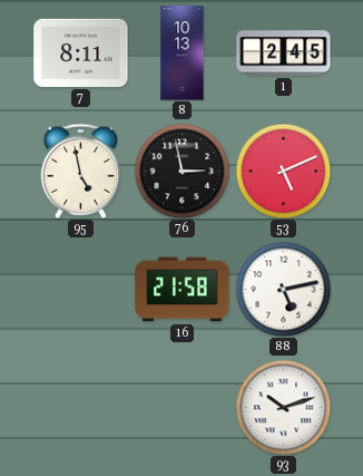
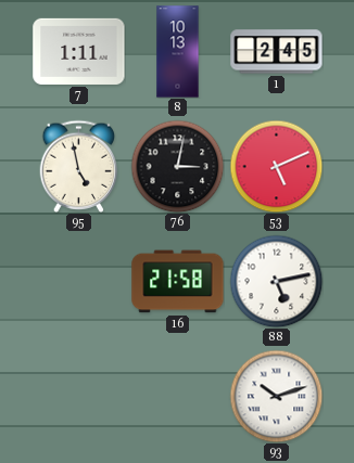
7: 8:11 -> 1:11
76: 2:58 -> 3:02
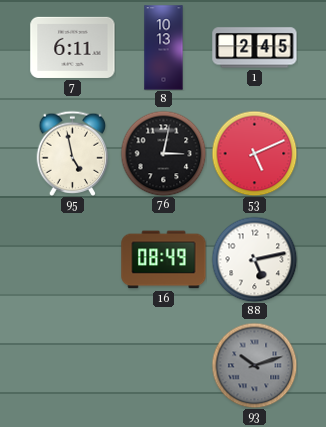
7: 1:11 -> 6:11
16: 21:58 -> 08:49
93 dial: white -> grey
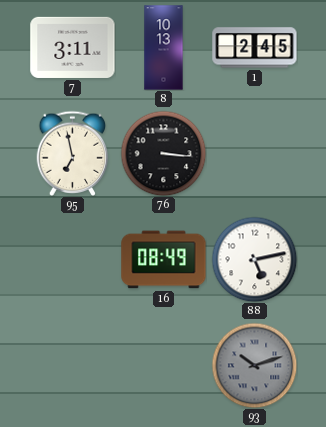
7: 6:11 -> 3:11
95: 4:58 -> 6:58
76: 3:02 -> 3:16
53: 5:11 -> none
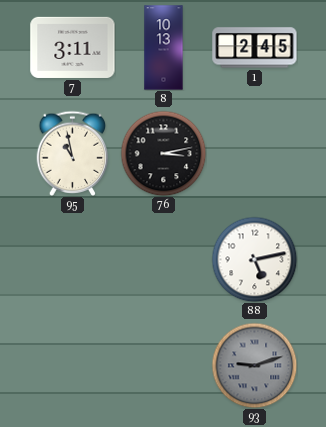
95: 6:58 -> 10:58
76: 3:16 -> 3:13
16: 08:49 -> none
93: 10:12 -> 9:12
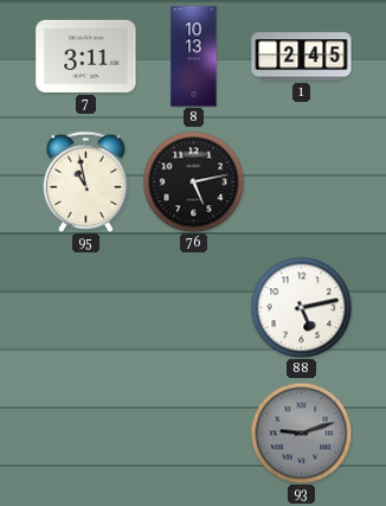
76: 3:13 -> 5:13
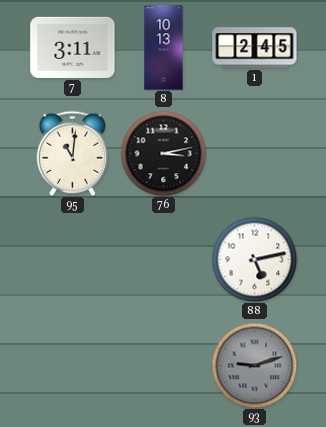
95: 10:58 -> 11:01
76: 5:13 -> 3:13
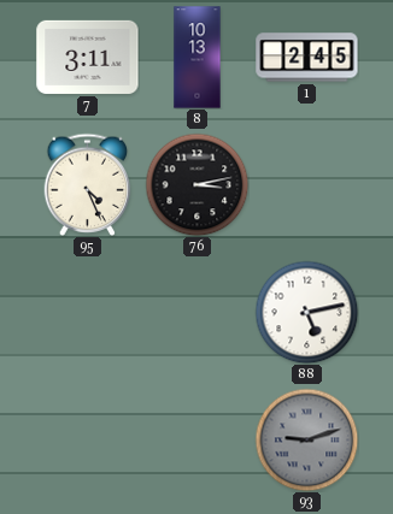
95: 11:01 -> 4:26
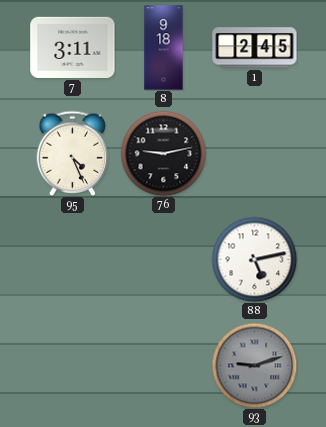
8: 10:13 -> 9:18
76: 3:13 -> 9:13
